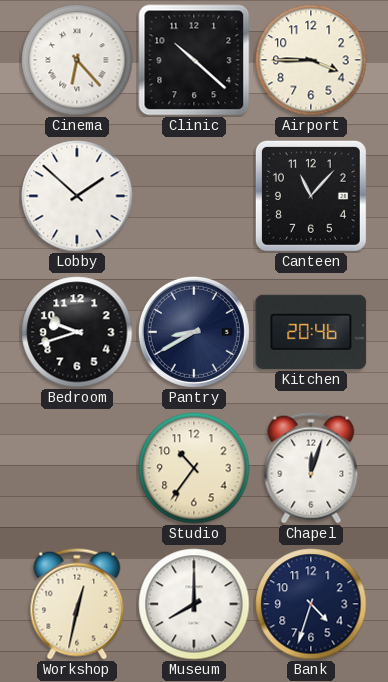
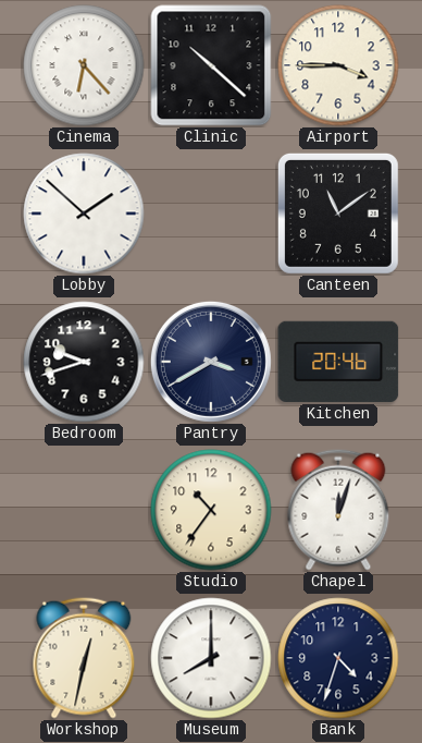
Canteen: 11:07 -> 11:09
Pantry: 8:40 -> 3:40
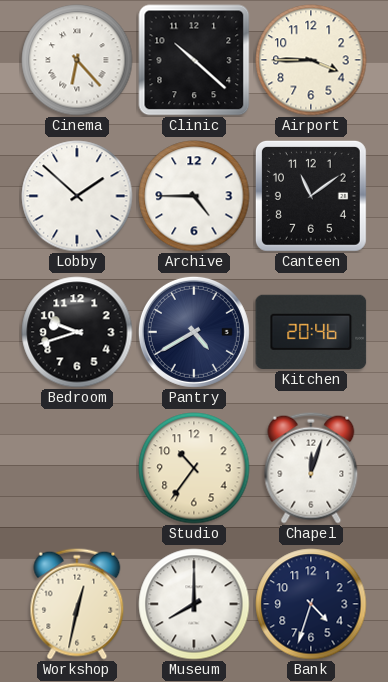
Archive: none -> 4:45
Pantry: 3:40 -> 4:40
